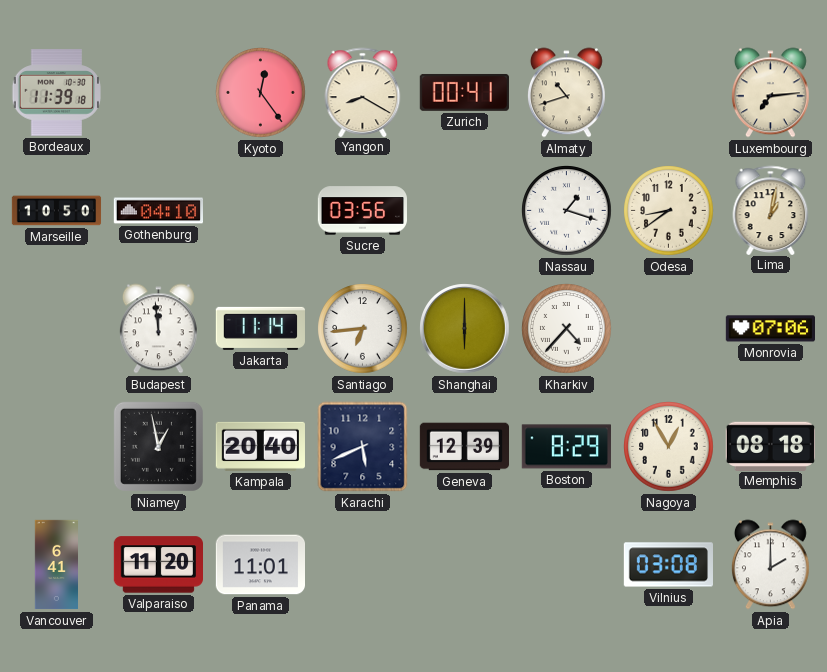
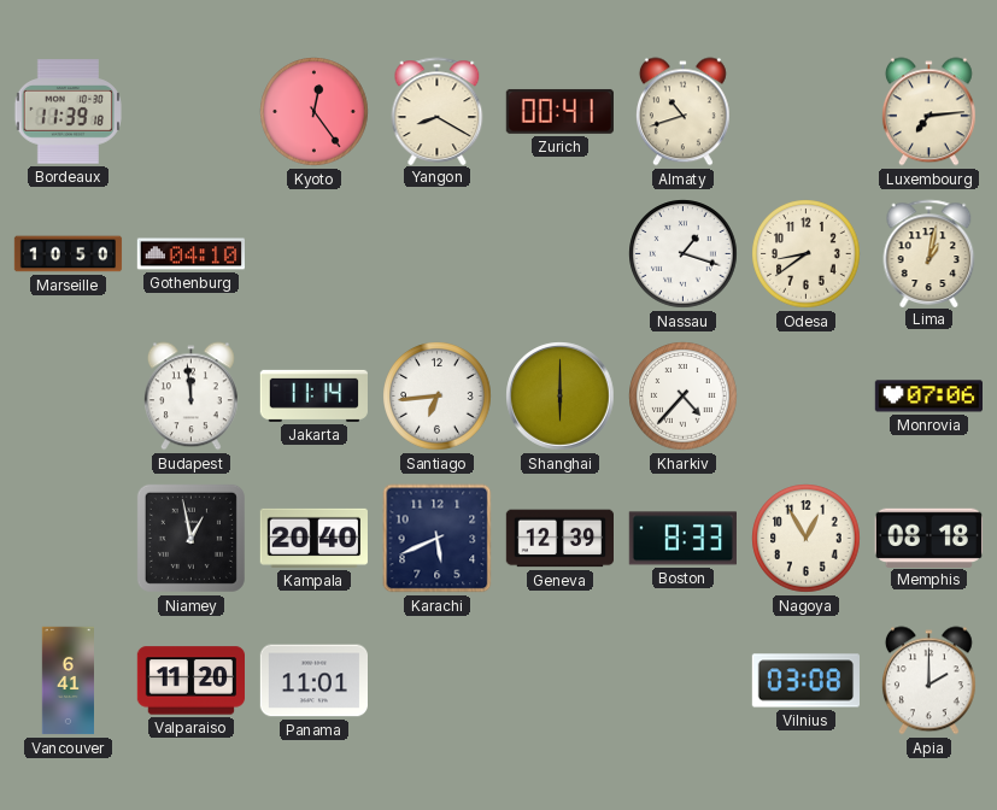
Sucre: 03:56 -> none
Boston: 8:29 -> 8:33
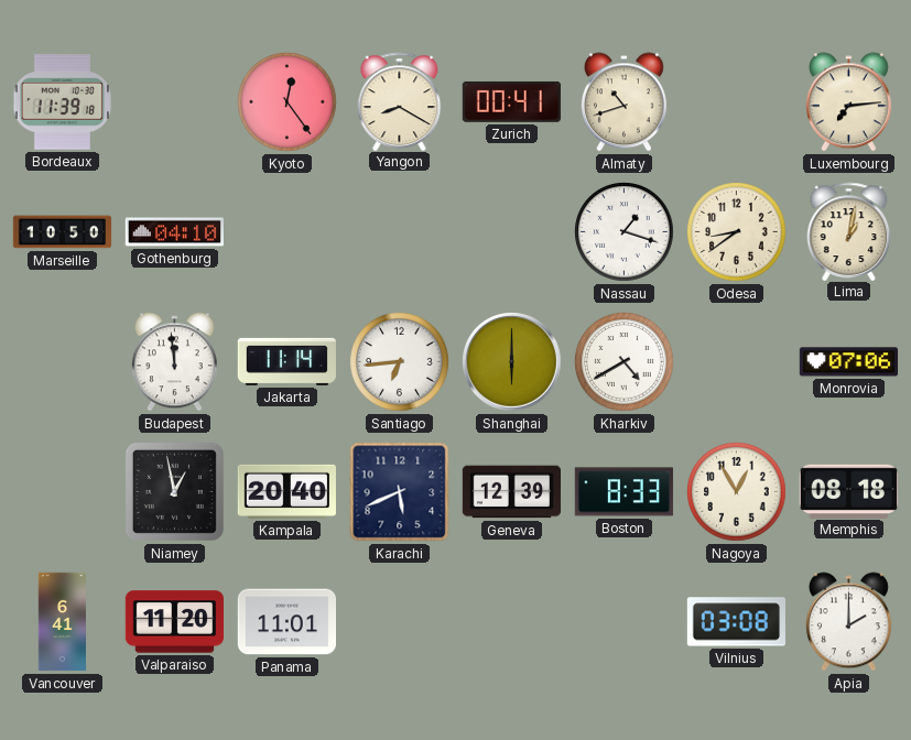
Kharkiv: 4:37 -> 4:40
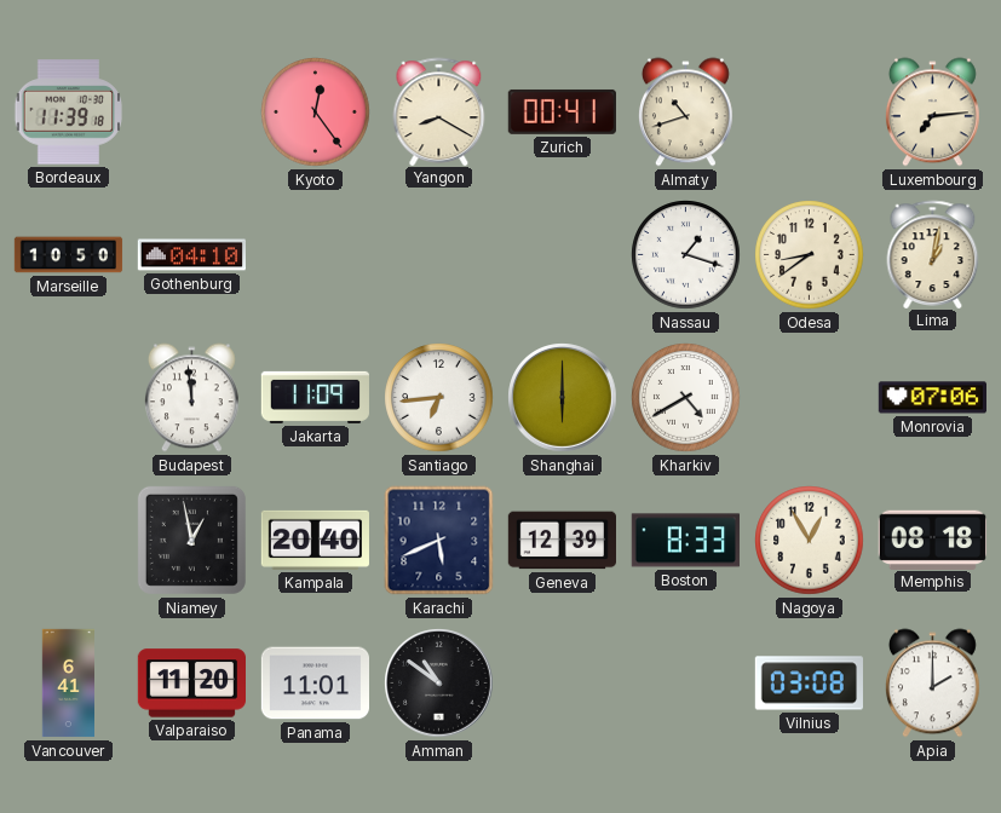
Jakarta: 11:14 -> 11:09
Amman: none -> 10:51
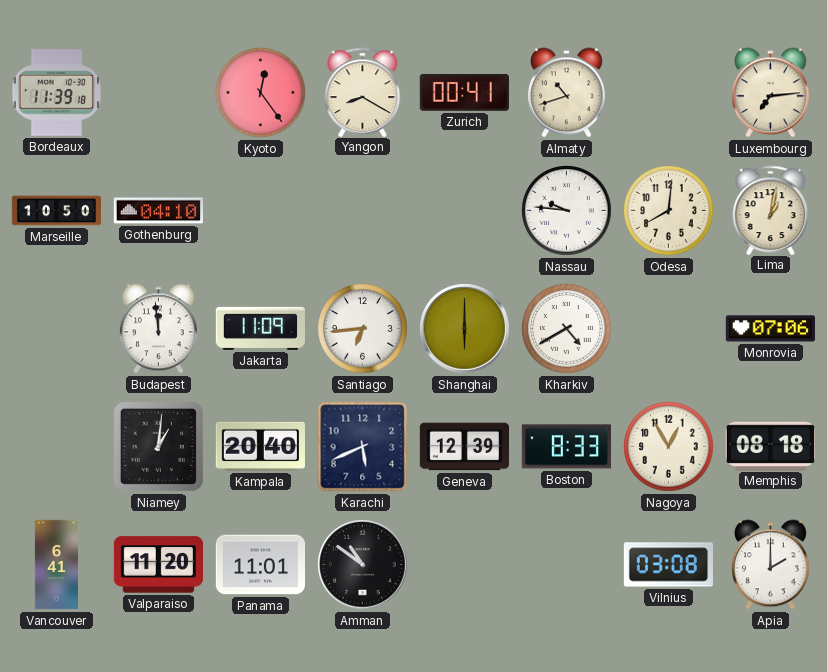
Nassau: 1:18 -> 9:46
Odesa: 8:39 -> 8:01
Niamey: 12:58 -> 1:01
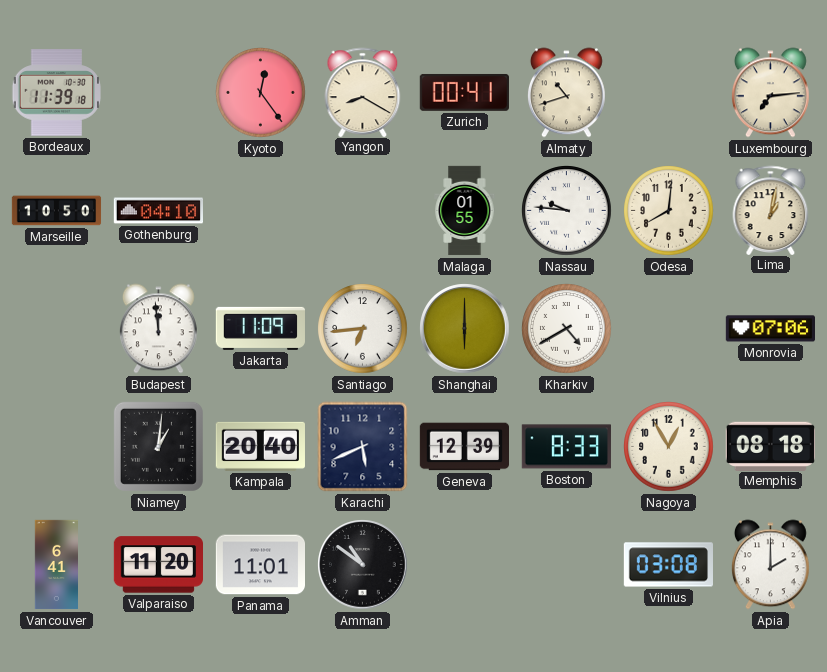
Malaga: none -> 01:55
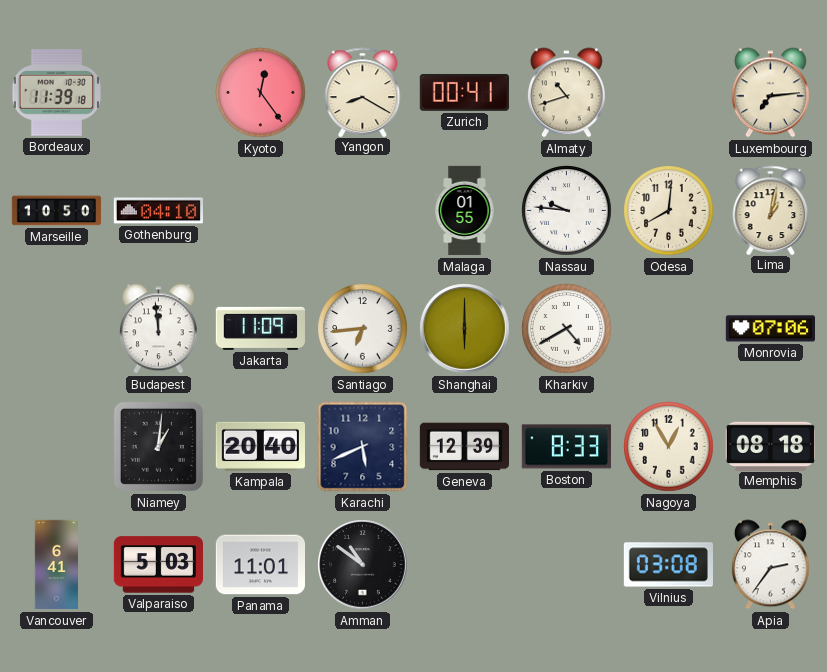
Valparaiso: 11:20 -> 5:03
Apia: 2:00 -> 2:36
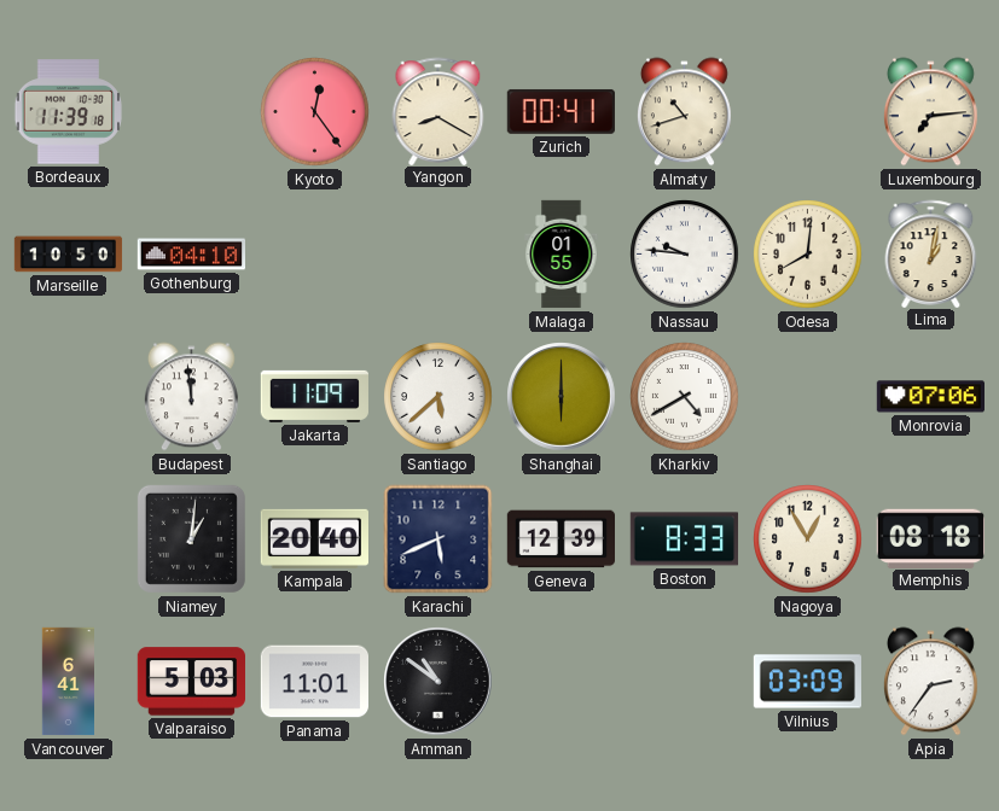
Santiago: 6:44 -> 5:38
Vilnius: 03:08 -> 03:09
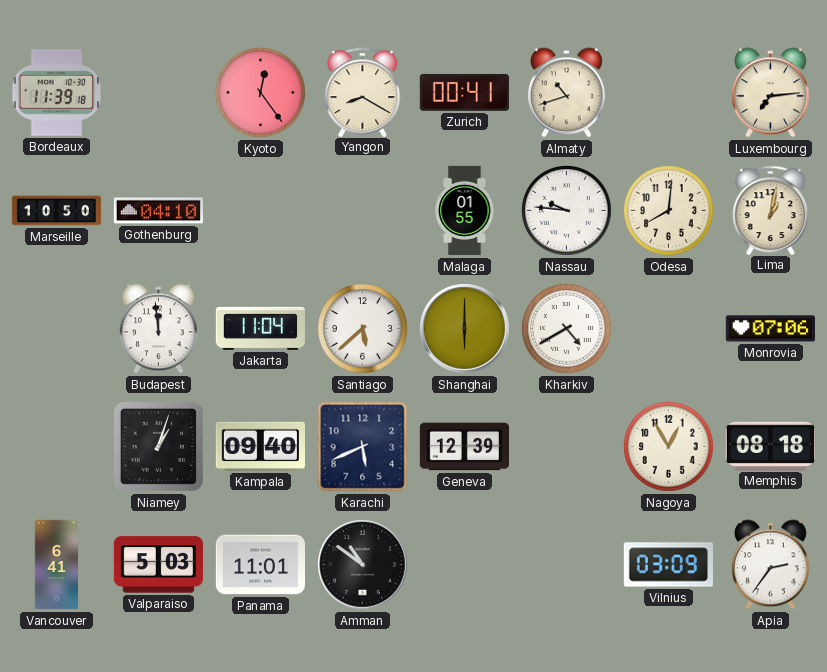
Jakarta: 11:09 -> 11:04
Niamey: 1:01 -> 1:03
Kampala: 20:40 -> 09:40
Boston: 8:33 -> none
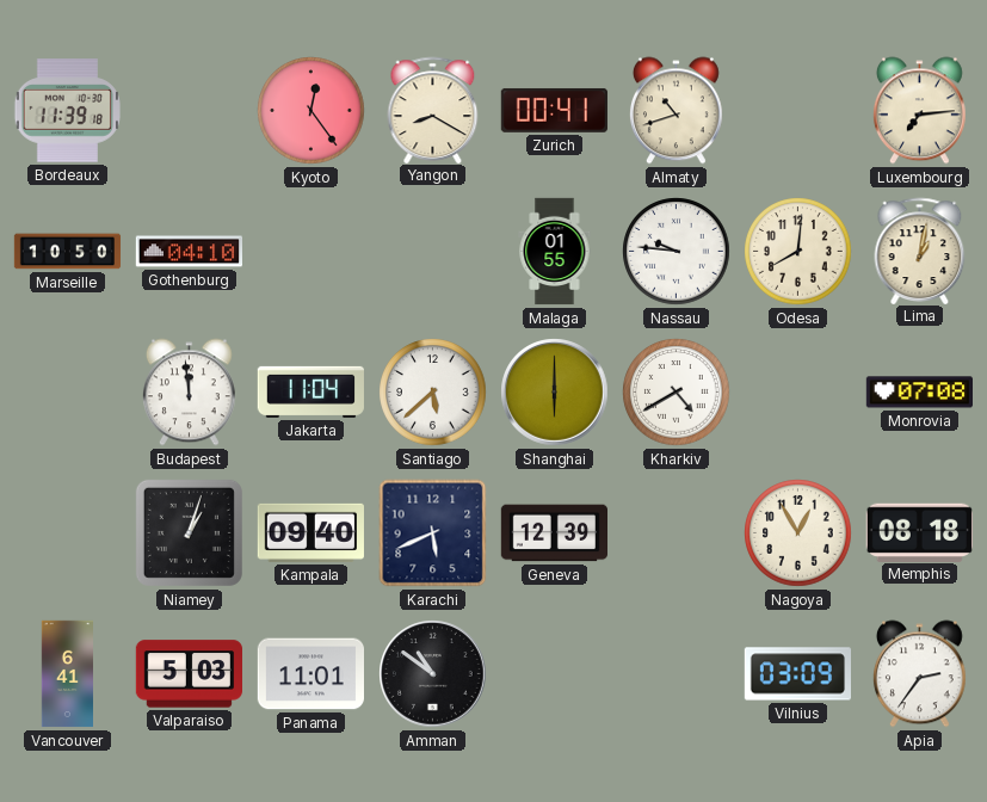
Monrovia: 07:06 -> 07:08
